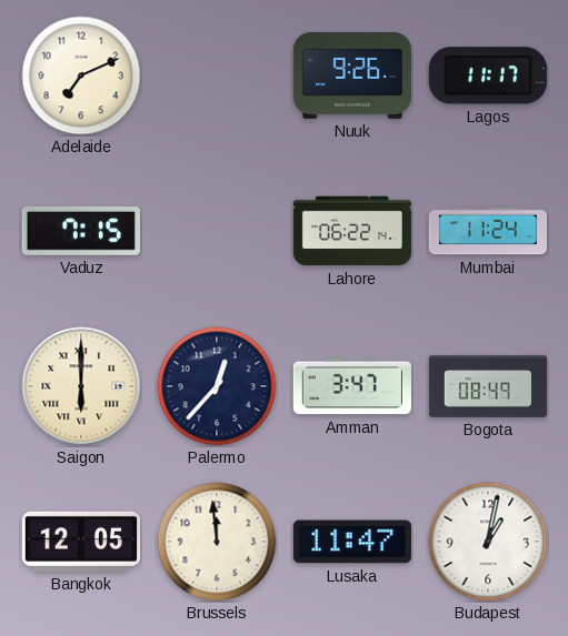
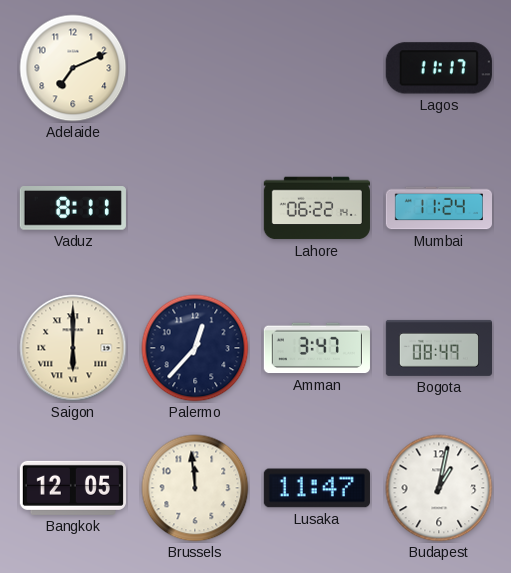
Nuuk: 9:26 -> none
Vaduz: 7:15 -> 8:11
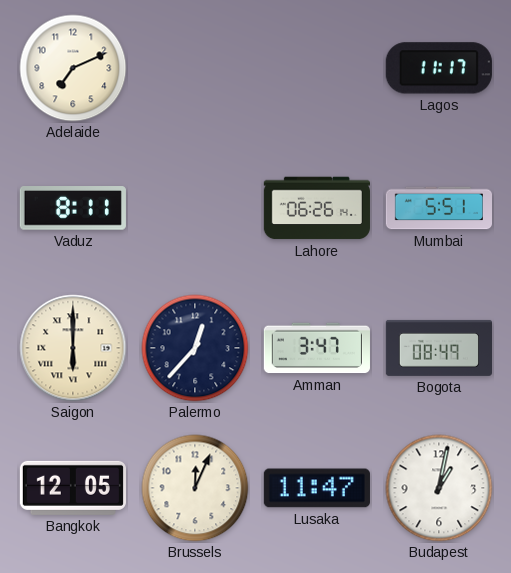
Lahore: 06:22 -> 06:26
Mumbai: 11:24 -> 5:51
Brussels: 11:59 -> 12:04
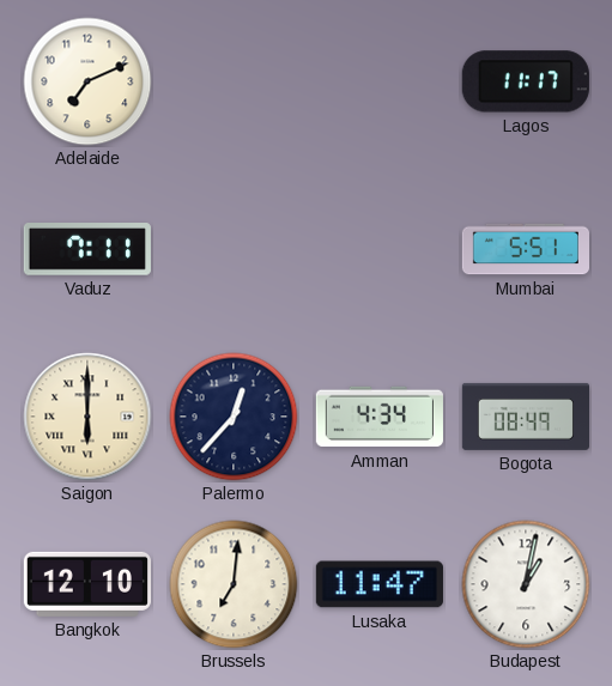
Vaduz: 8:11 -> 7:11
Lahore: 06:26 -> none
Amman: 3:47 -> 4:34
Bangkok: 12:05 -> 12:10
Brussels: 12:04 -> 7:01
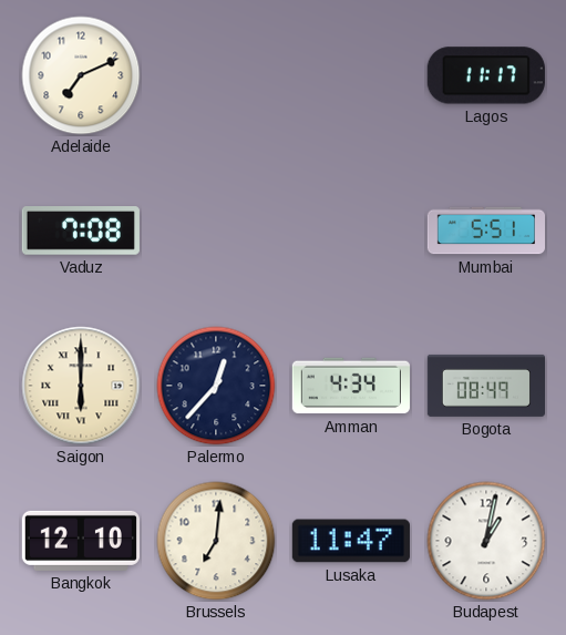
Vaduz: 7:11 -> 7:08
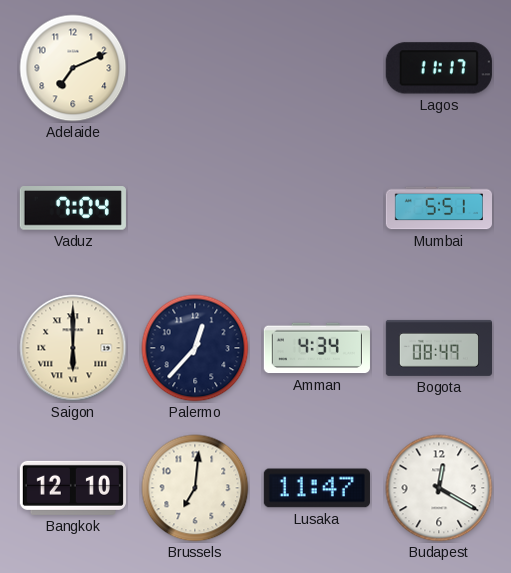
Vaduz: 7:08 -> 7:04
Budapest: 1:02 -> 12:20
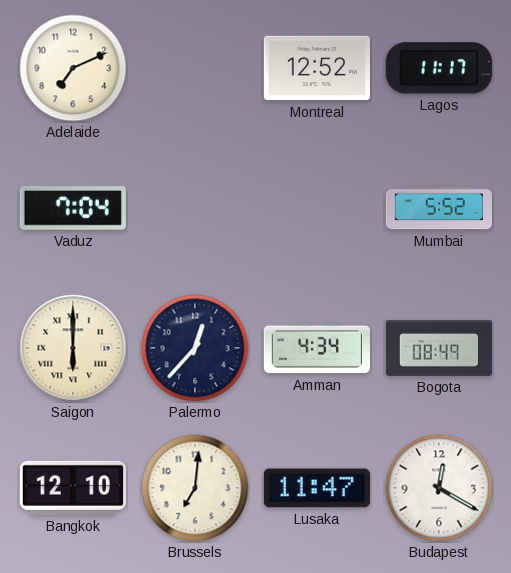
Montreal: none -> 12:52
Mumbai: 5:51 -> 5:52
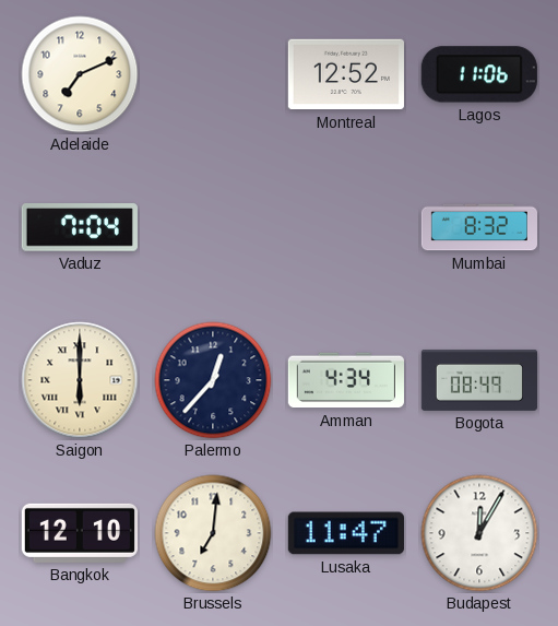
Lagos: 11:17 -> 11:06
Mumbai: 5:52 -> 8:32
Budapest: 12:20 -> 12:05
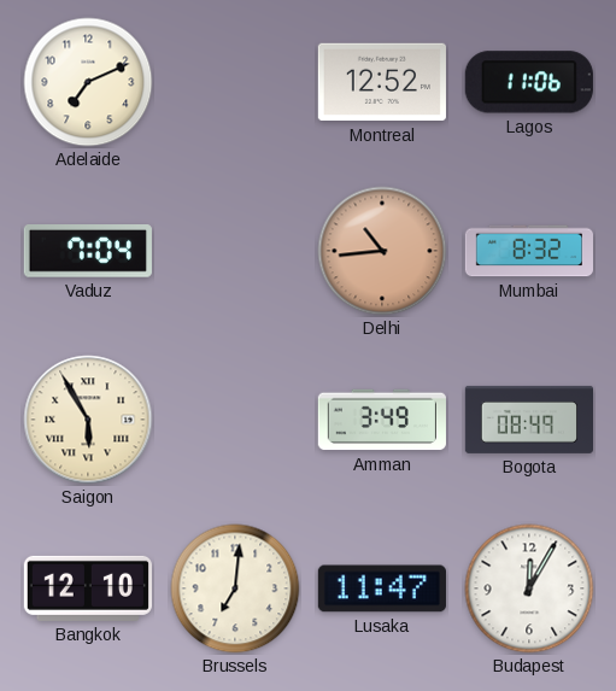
Delhi: none -> 10:44
Saigon: 6:00 -> 5:55
Palermo: 12:37 -> none
Amman: 4:34 -> 3:49
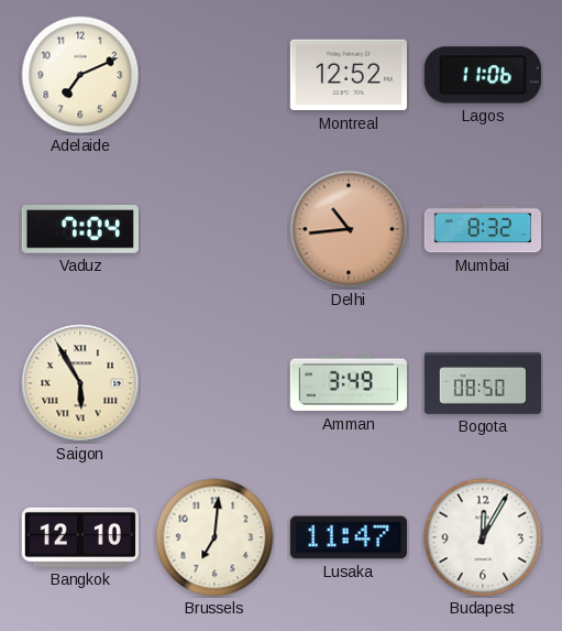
Bogota: 08:49 -> 08:50
